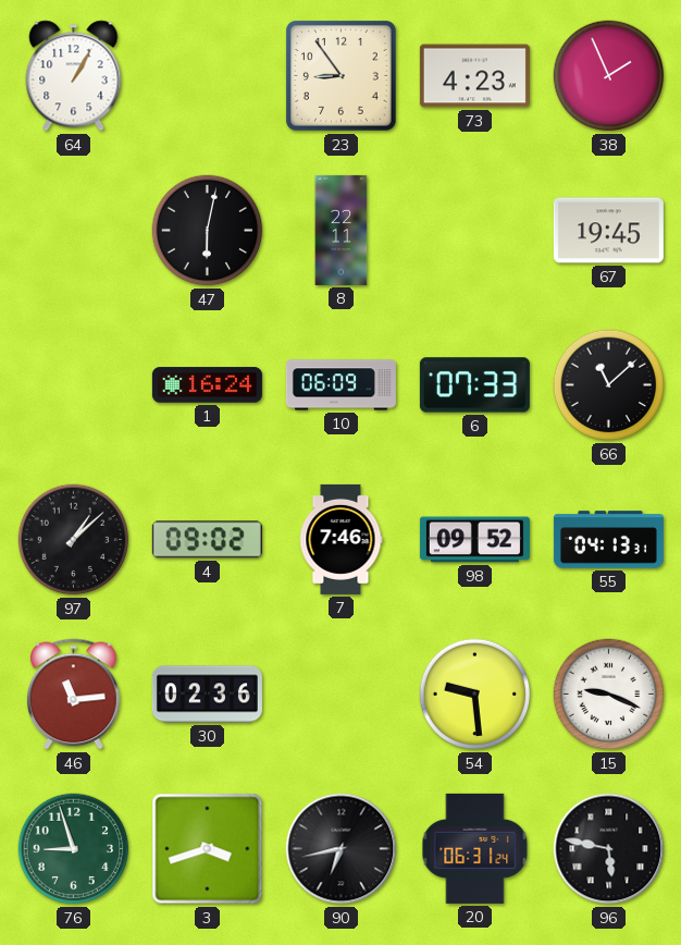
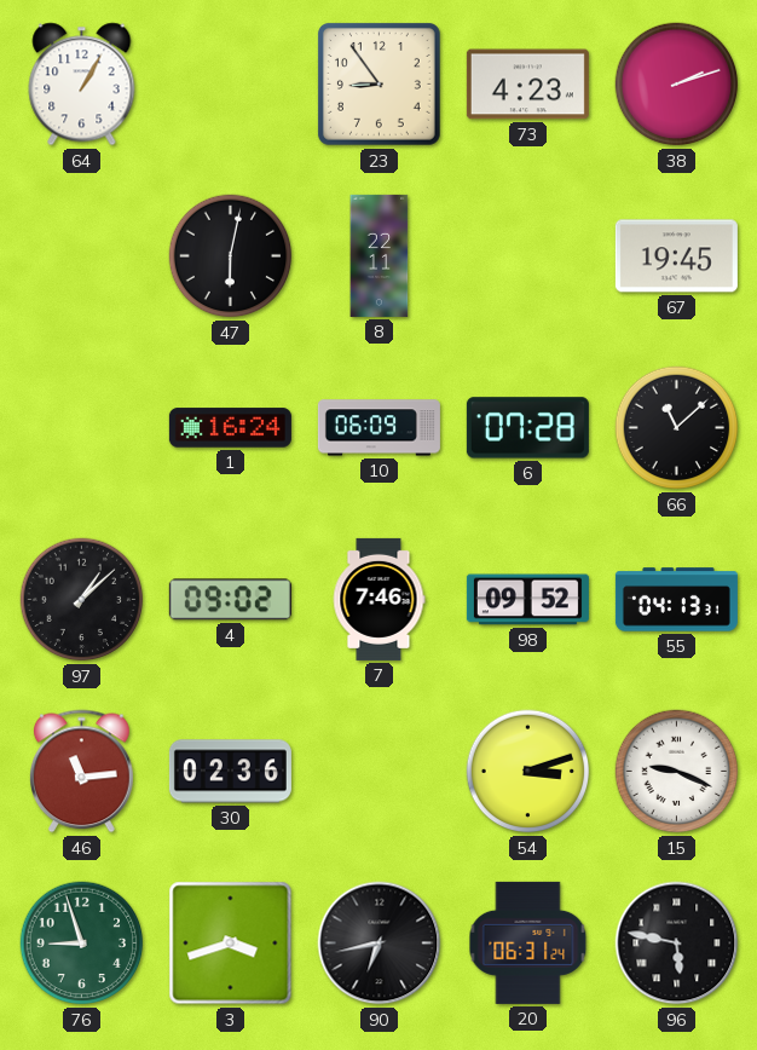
38: 1:56 -> 2:12
6: 07:33 -> 07:28
54: 9:29 -> 3:12
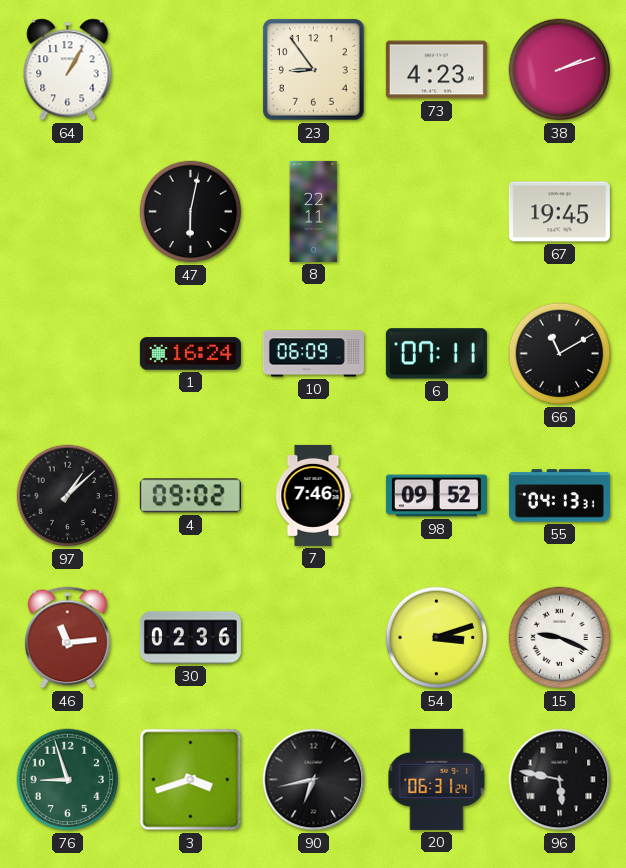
6: 07:28 -> 07:11
66: 11:08 -> 11:10
